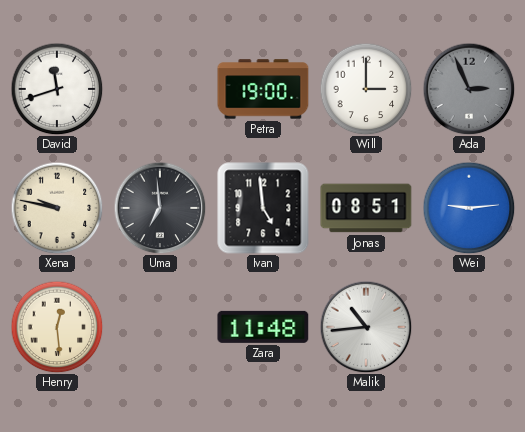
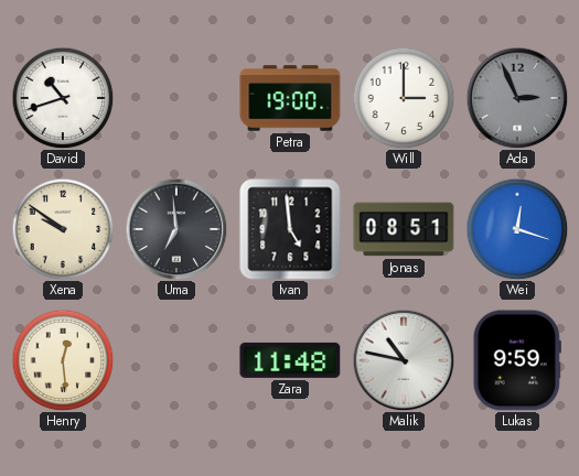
David: 11:42 -> 10:42
Xena: 9:47 -> 9:51
Wei: 9:14 -> 12:18
Malik: 10:44 -> 10:47
Lukas: none -> 9:59
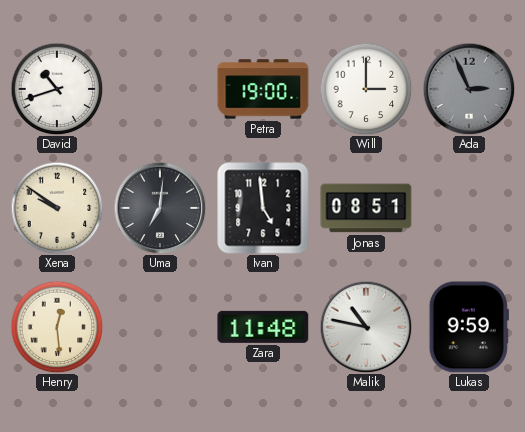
Uma: 6:59 -> 7:01
Wei: 12:18 -> none
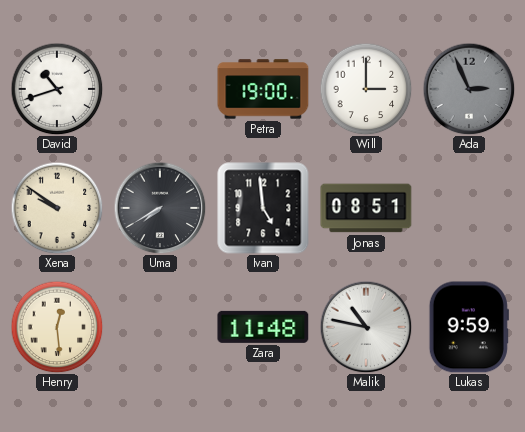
Uma: 7:01 -> 7:40
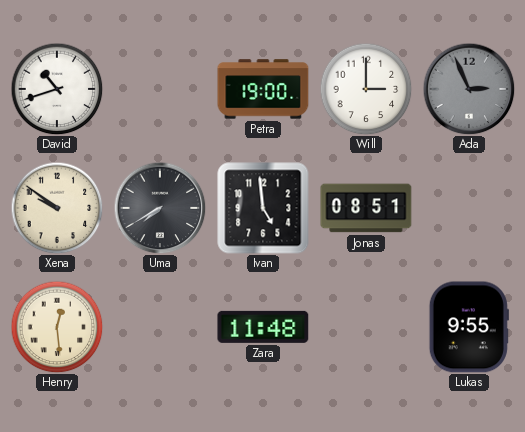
Malik: 10:47 -> none
Lukas: 9:59 -> 9:55
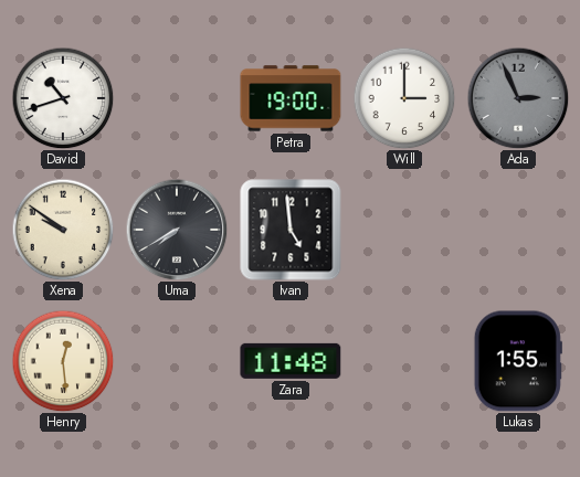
Jonas: 08:51 -> none
Lukas: 9:55 -> 1:55
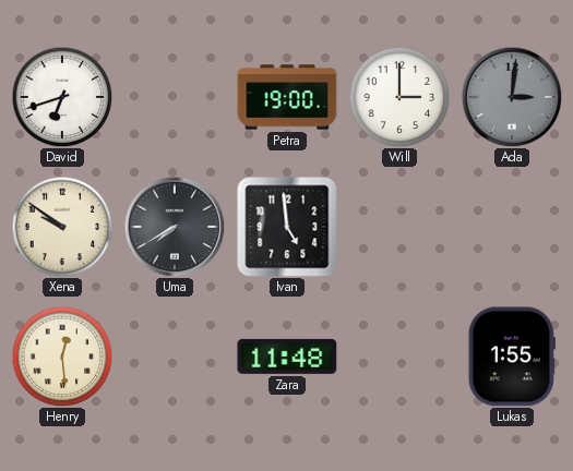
David: 10:42 -> 6:42
Ada: 2:56 -> 3:01
